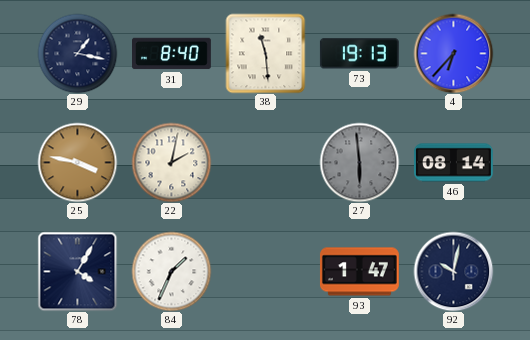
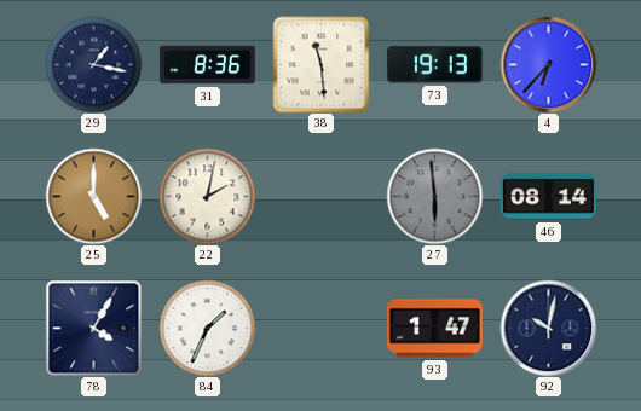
31: 8:40 -> 8:36
25: 3:47 -> 5:00
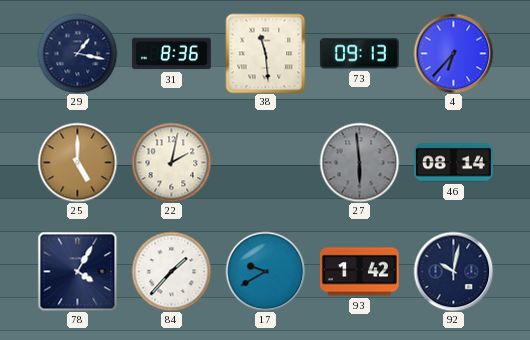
73: 19:13 -> 09:13
84: 1:34 -> 1:37
17: none -> 9:40
93: 1:47 -> 1:42
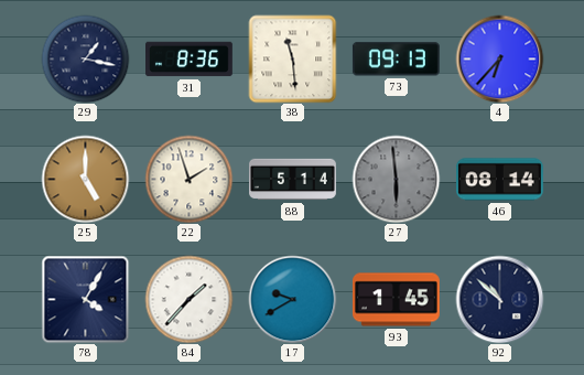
22: 2:02 -> 1:57
88: none -> 5:14
93: 1:42 -> 1:45
92: 10:02 -> 10:52
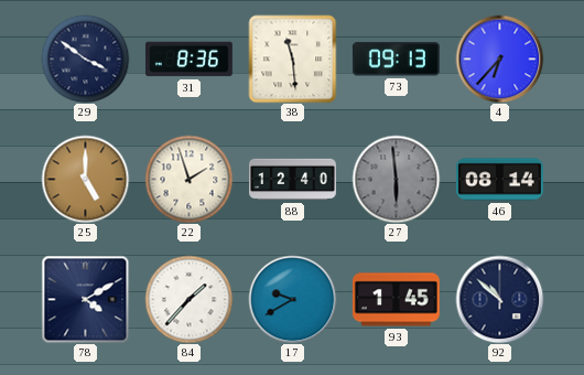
29: 1:17 -> 3:51
88: 5:14 -> 12:40
78: 4:05 -> 4:10
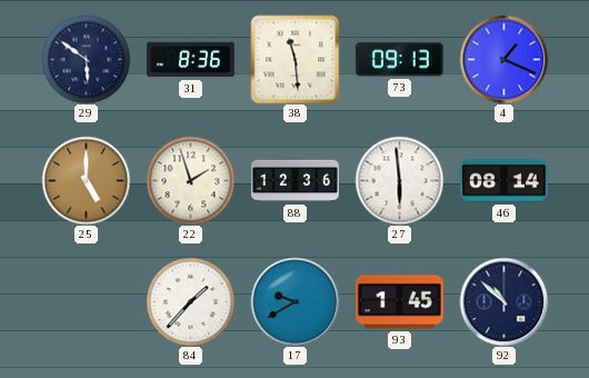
29: 3:51 -> 5:51
4: 6:37 -> 1:19
88: 12:40 -> 12:36
27 dial: grey -> white
78: 4:10 -> none
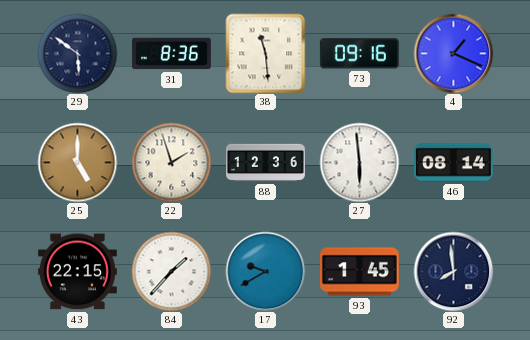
73: 09:13 -> 09:16
43: none -> 22:15
92: 10:52 -> 7:59
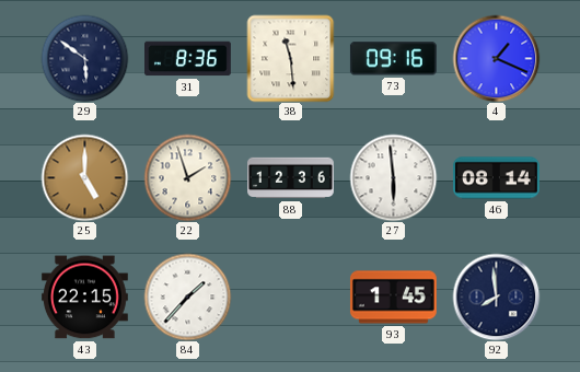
17: 9:40 -> none
